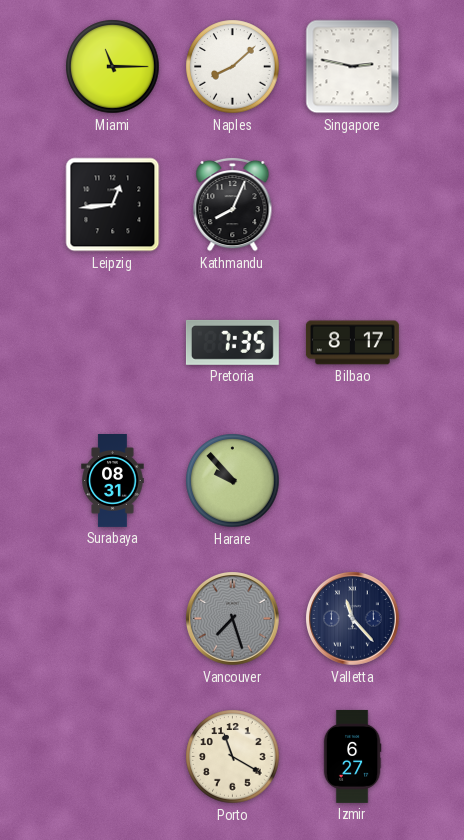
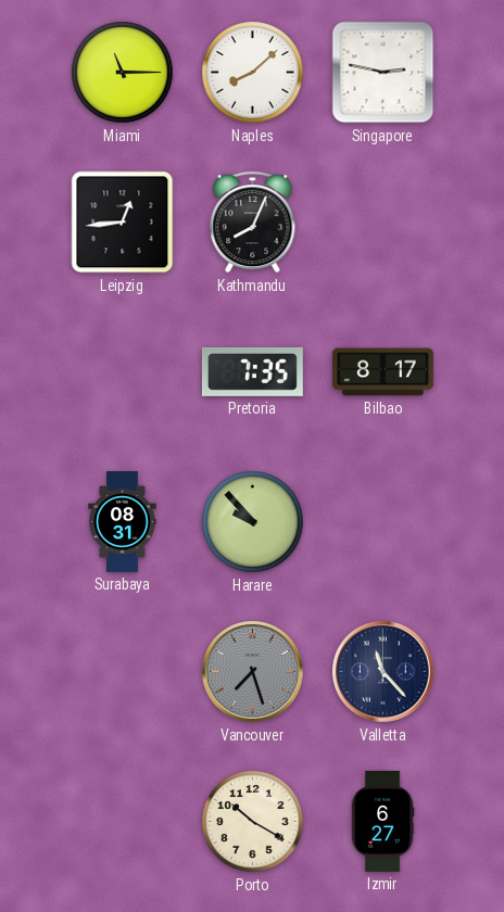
Porto: 11:20 -> 10:20
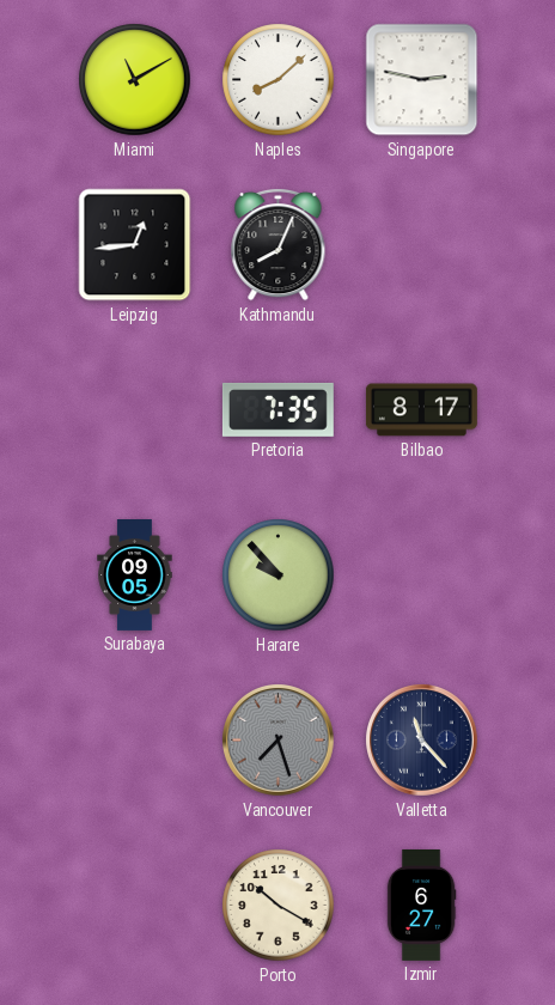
Miami: 11:15 -> 11:10
Surabaya: 08:31 -> 09:05
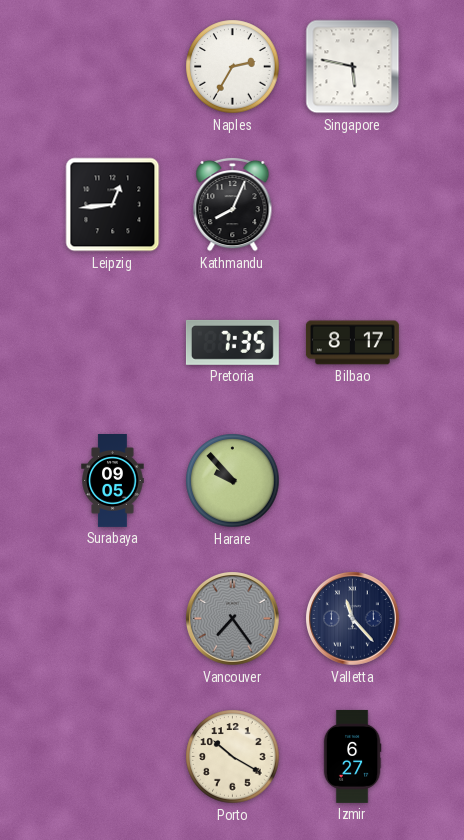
Miami: 11:10 -> none
Naples: 8:08 -> 2:35
Singapore: 2:47 -> 5:47
Vancouver: 7:27 -> 7:24
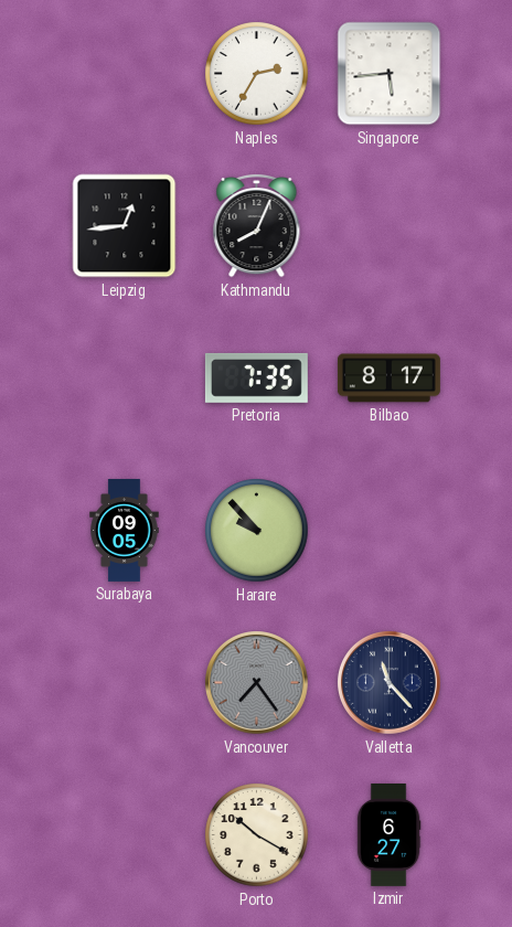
Singapore: 5:47 -> 5:44
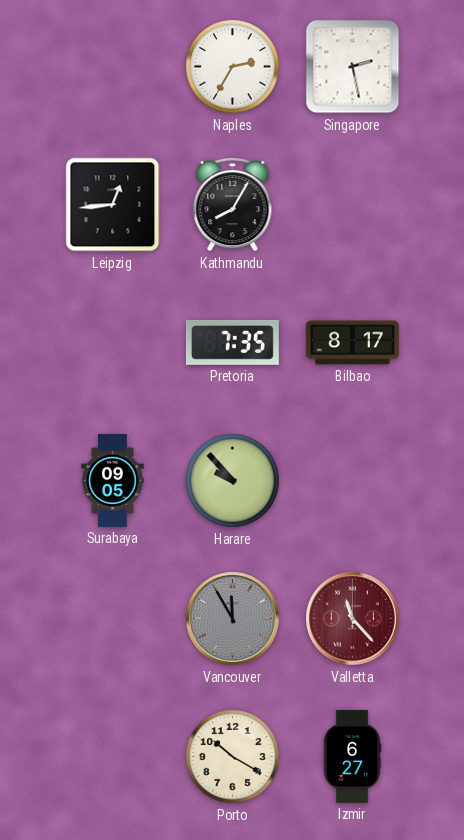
Singapore: 5:44 -> 2:28
Kathmandu: 8:04 -> 8:05
Vancouver: 7:24 -> 11:55
Valletta dial: navy -> burgundy
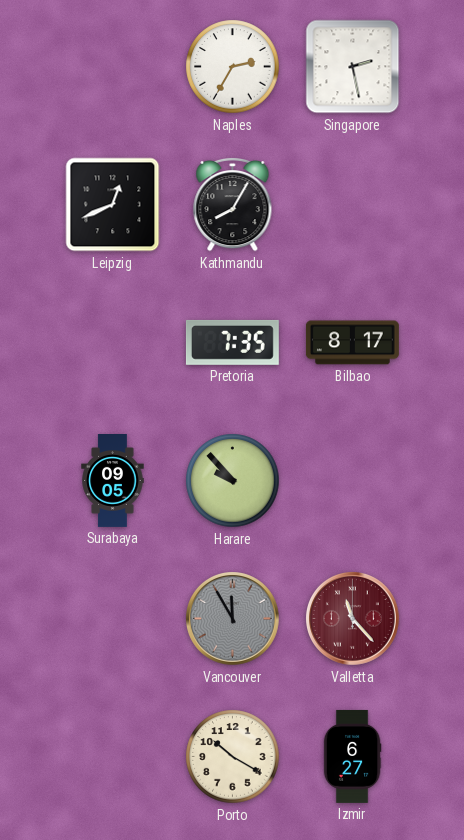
Leipzig: 12:44 -> 12:41
